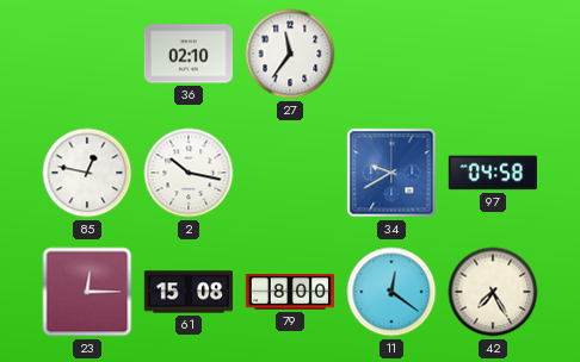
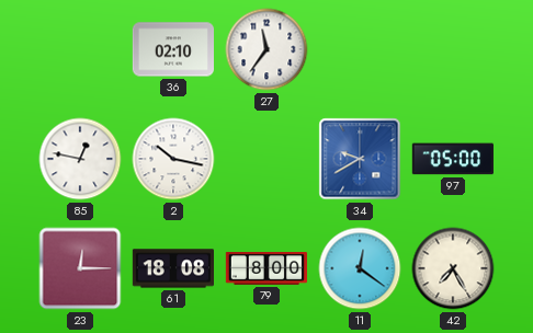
97: 04:58 -> 05:00
61: 15:08 -> 18:08
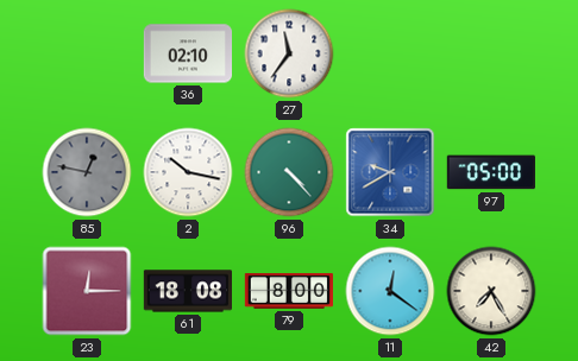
85 dial: white -> grey
96: none -> 4:23
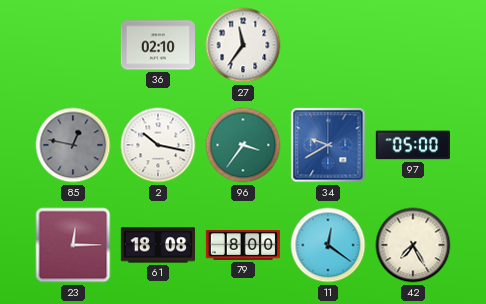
96: 4:23 -> 3:36
